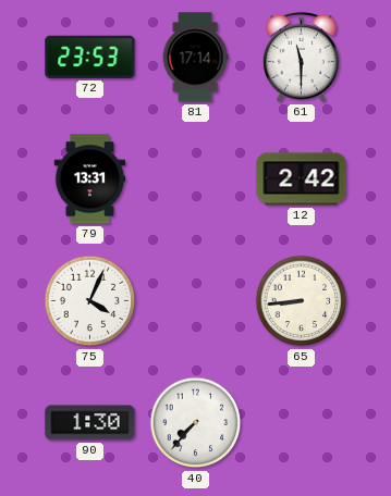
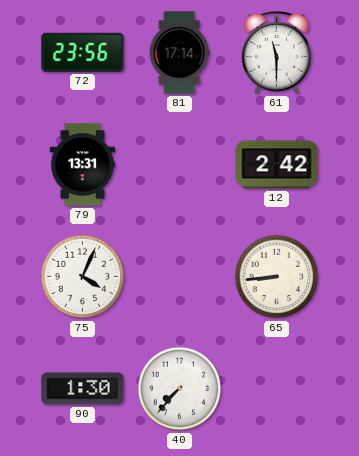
72: 23:53 -> 23:56
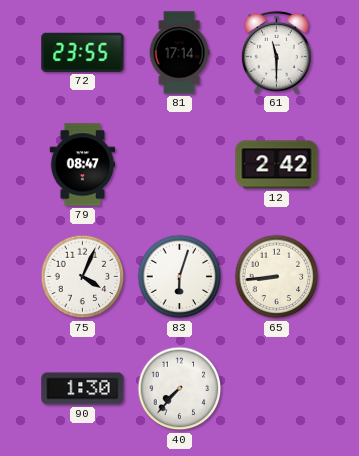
72: 23:56 -> 23:55
79: 13:31 -> 08:47
83: none -> 6:03
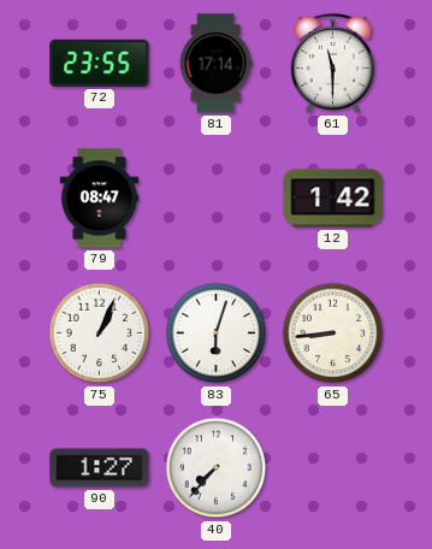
12: 2:42 -> 1:42
75: 4:04 -> 1:04
90: 1:30 -> 1:27
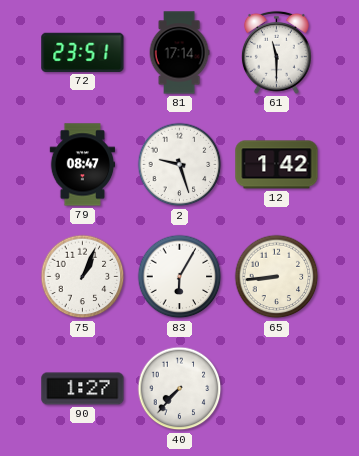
72: 23:55 -> 23:51
2: none -> 9:27
83: 6:03 -> 6:05
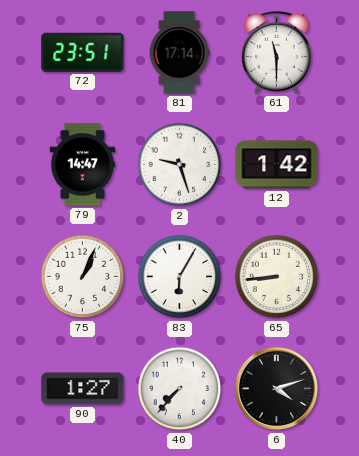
79: 08:47 -> 14:47
6: none -> 4:12
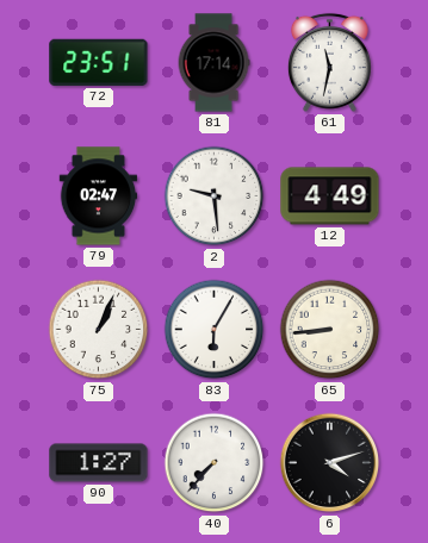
61: 11:30 -> 11:32
79: 14:47 -> 02:47
2: 9:27 -> 9:29
12: 1:42 -> 4:49
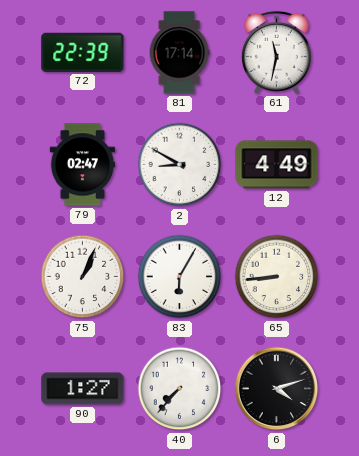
72: 23:51 -> 22:39
2: 9:29 -> 8:50
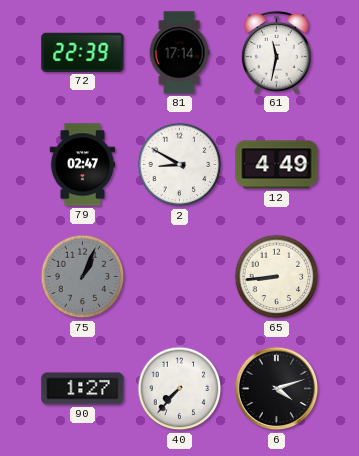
75 dial: white -> grey
83: 6:05 -> none
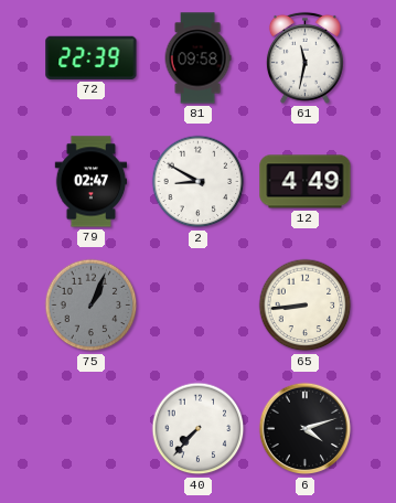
81: 17:14 -> 09:58
90: 1:27 -> none
